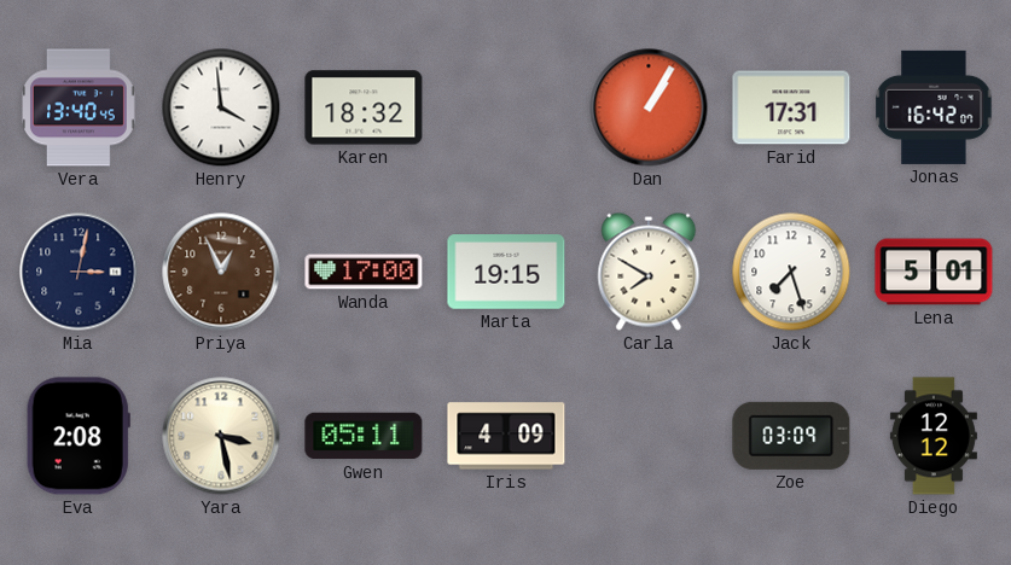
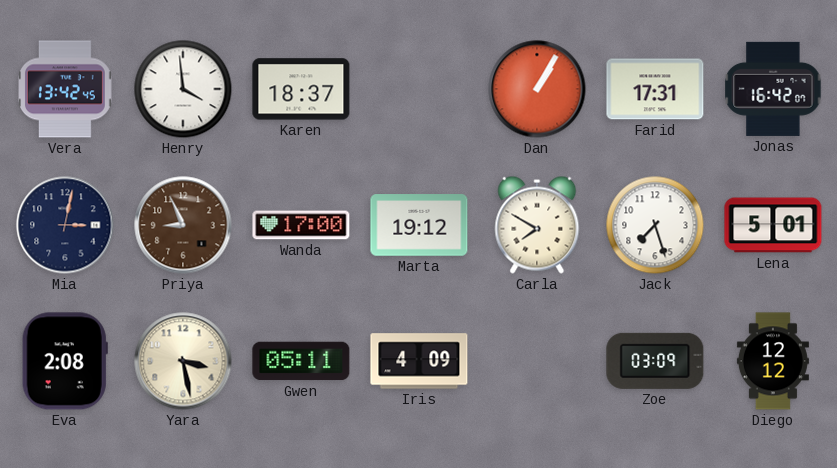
Vera: 13:40 -> 13:42
Karen: 18:32 -> 18:37
Priya: 12:56 -> 8:56
Marta: 19:15 -> 19:12
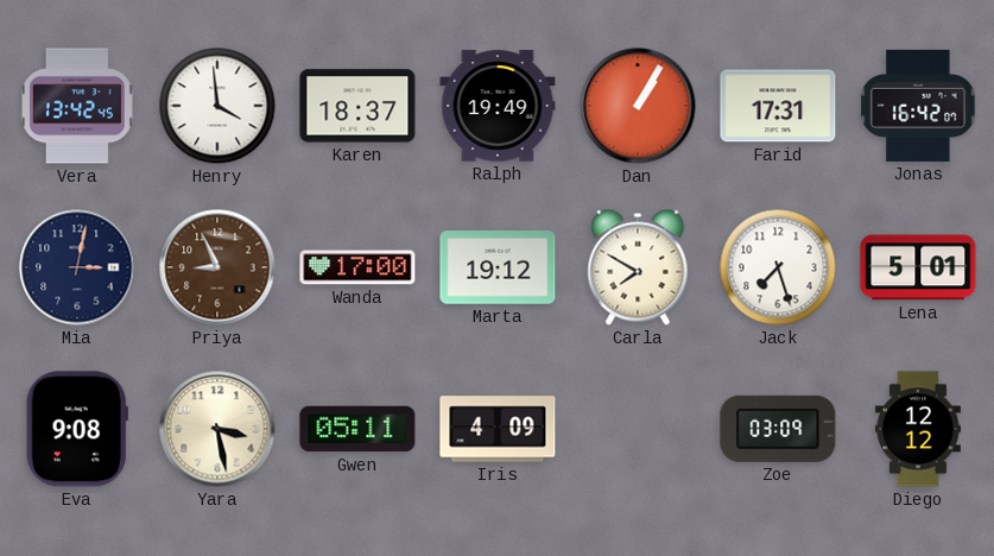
Ralph: none -> 19:49
Eva: 2:08 -> 9:08
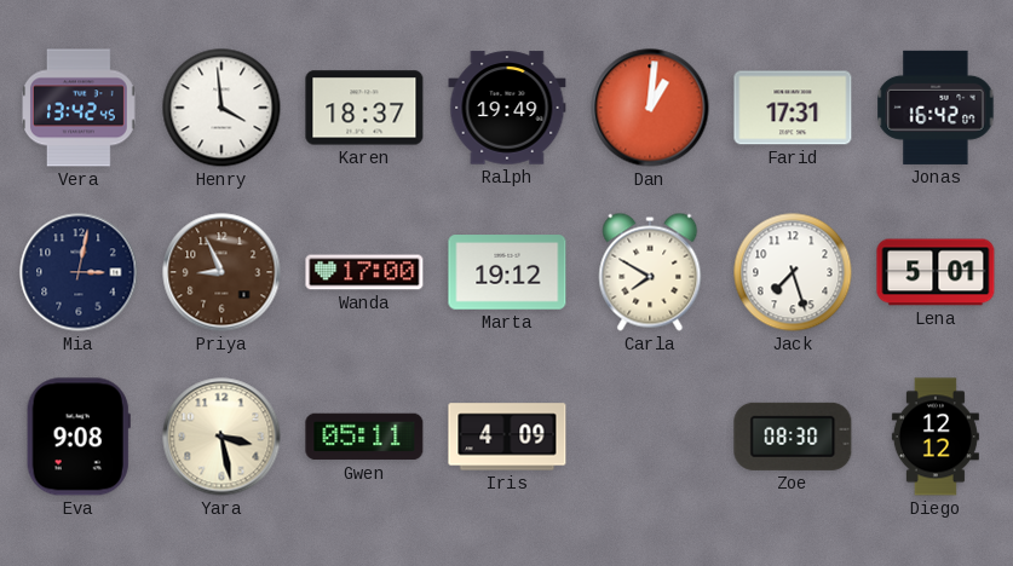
Dan: 1:05 -> 1:01
Zoe: 03:09 -> 08:30
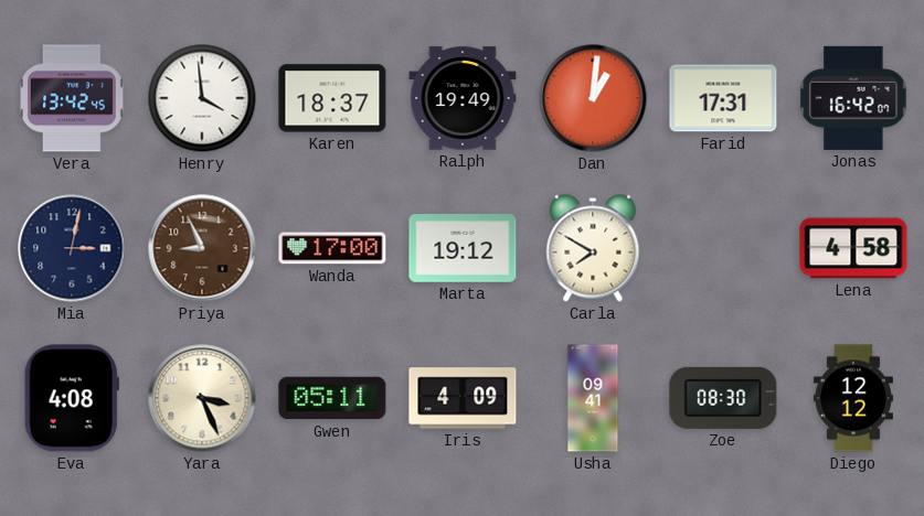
Jack: 7:27 -> none
Lena: 5:01 -> 4:58
Eva: 9:08 -> 4:08
Yara: 3:28 -> 3:26
Usha: none -> 09:41
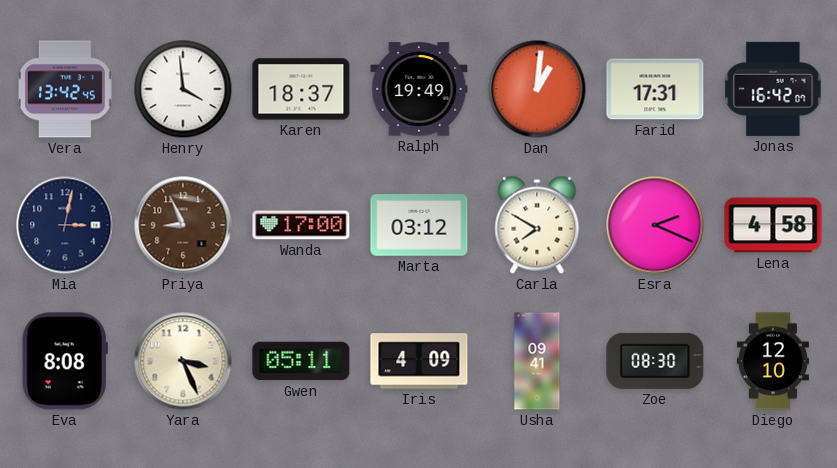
Marta: 19:12 -> 03:12
Esra: none -> 2:19
Eva: 4:08 -> 8:08
Diego: 12:12 -> 12:10
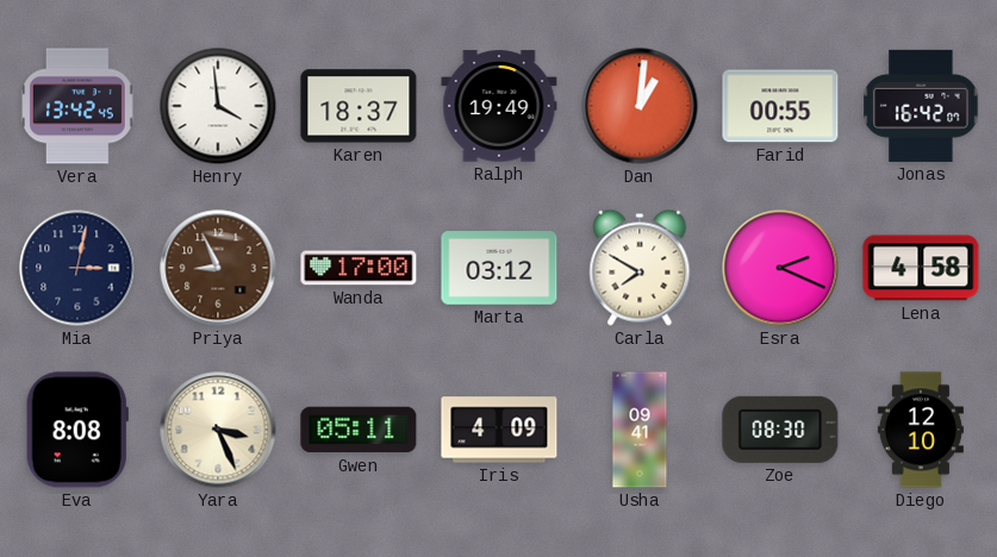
Farid: 17:31 -> 00:55
